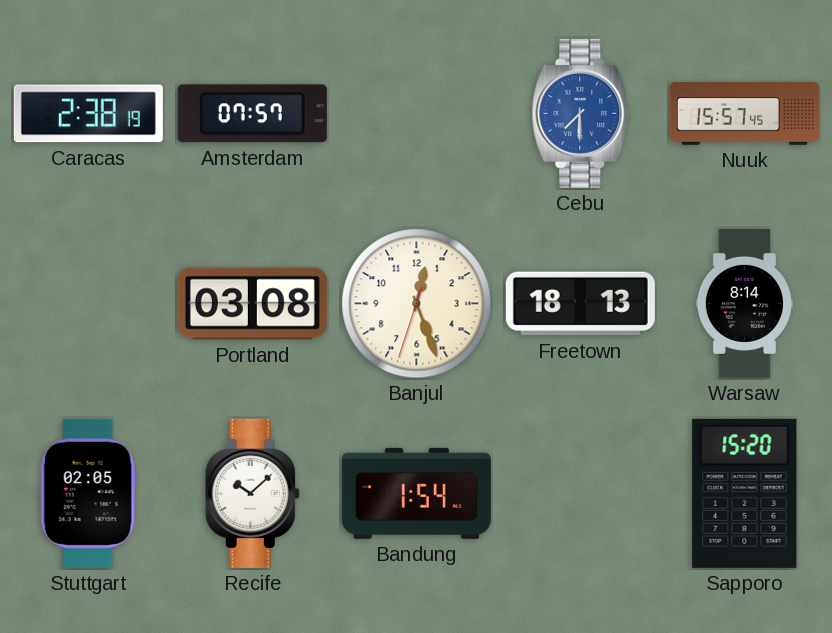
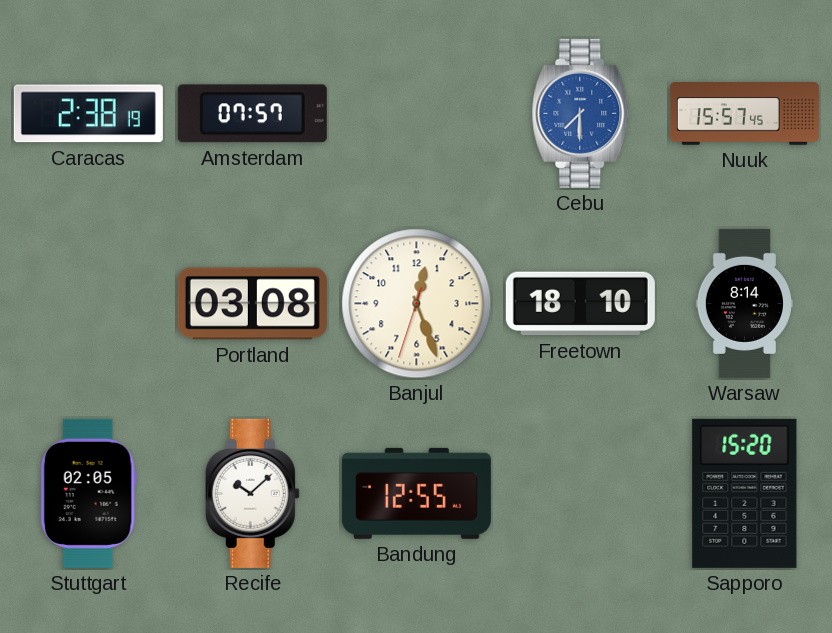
Freetown: 18:13 -> 18:10
Bandung: 1:54 -> 12:55
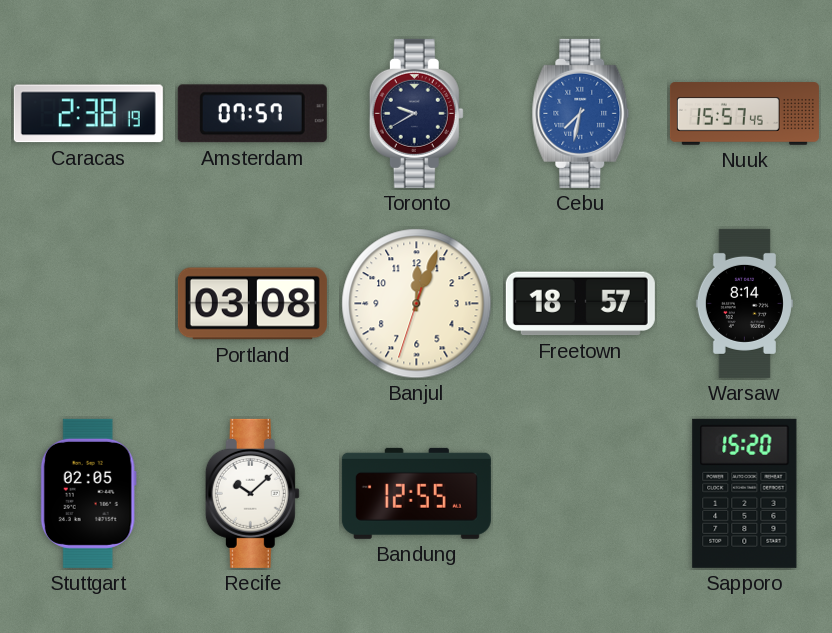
Toronto: none -> 9:40
Cebu: 7:30 -> 7:32
Banjul: 12:26 -> 12:03
Freetown: 18:10 -> 18:57
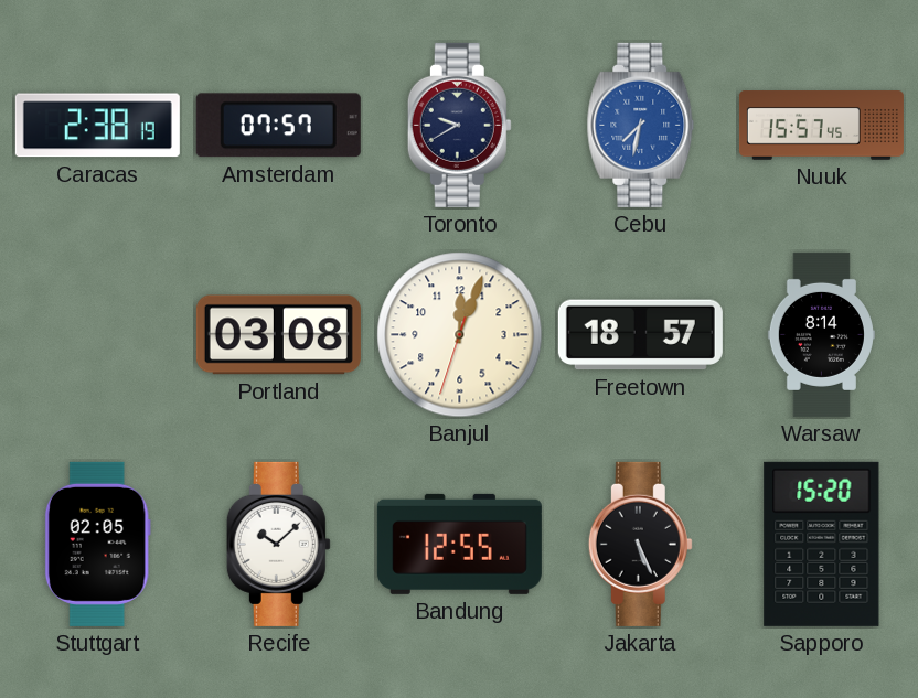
Jakarta: none -> 5:26
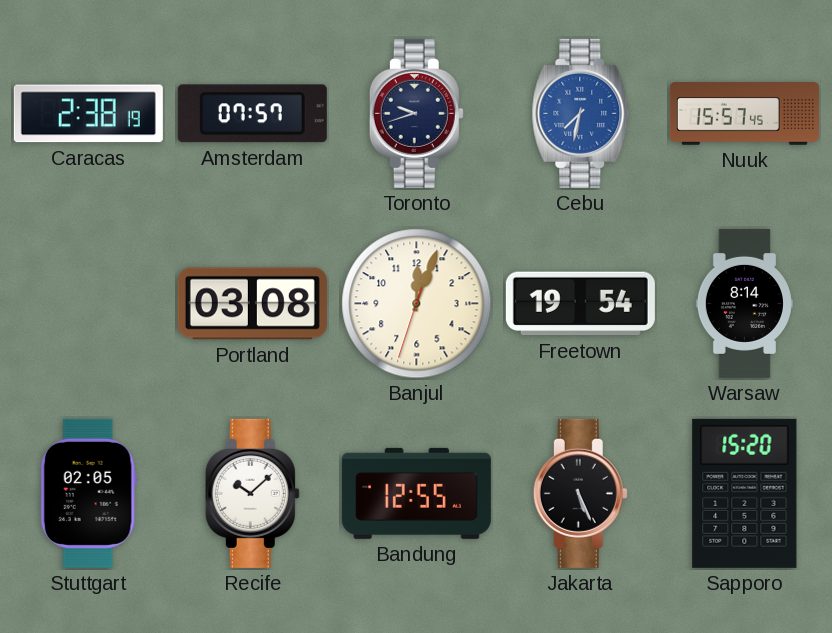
Toronto: 9:40 -> 9:42
Freetown: 18:57 -> 19:54
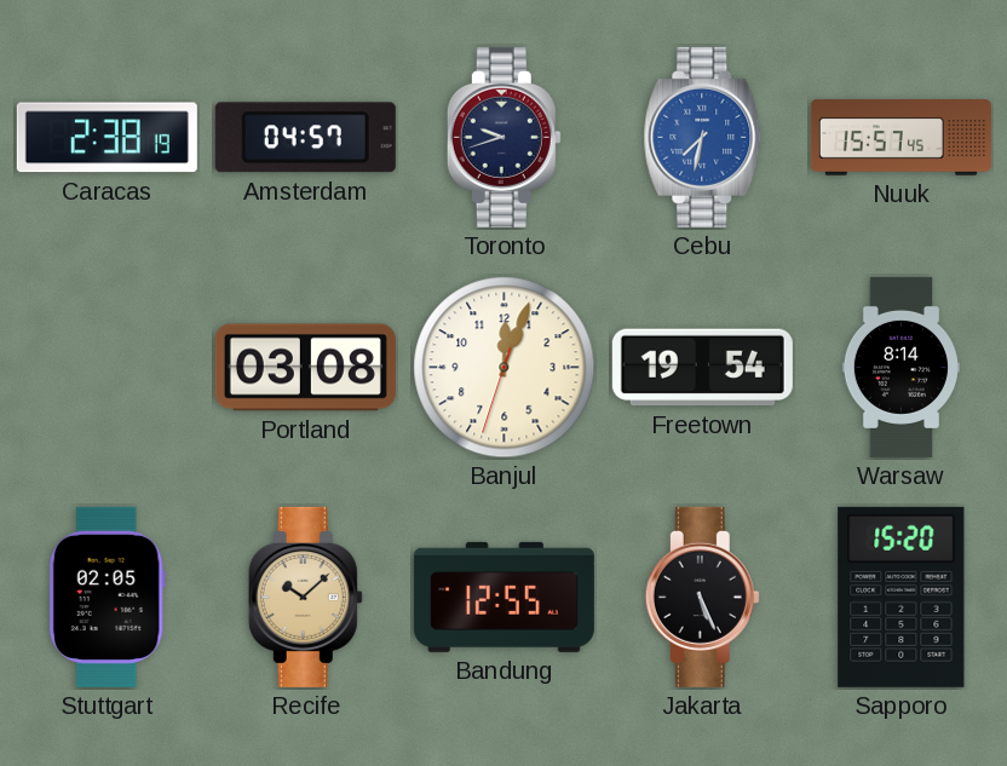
Amsterdam: 07:57 -> 04:57
Recife dial: white -> champagne
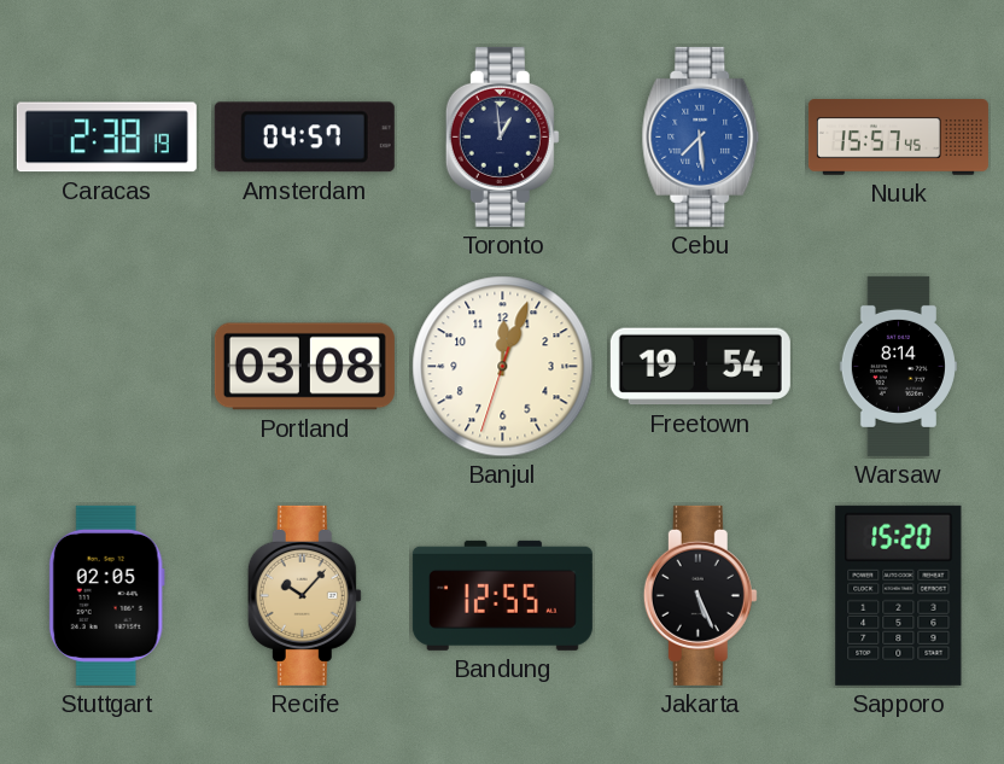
Toronto: 9:42 -> 12:59
Cebu: 7:32 -> 7:29
Recife: 10:08 -> 10:07
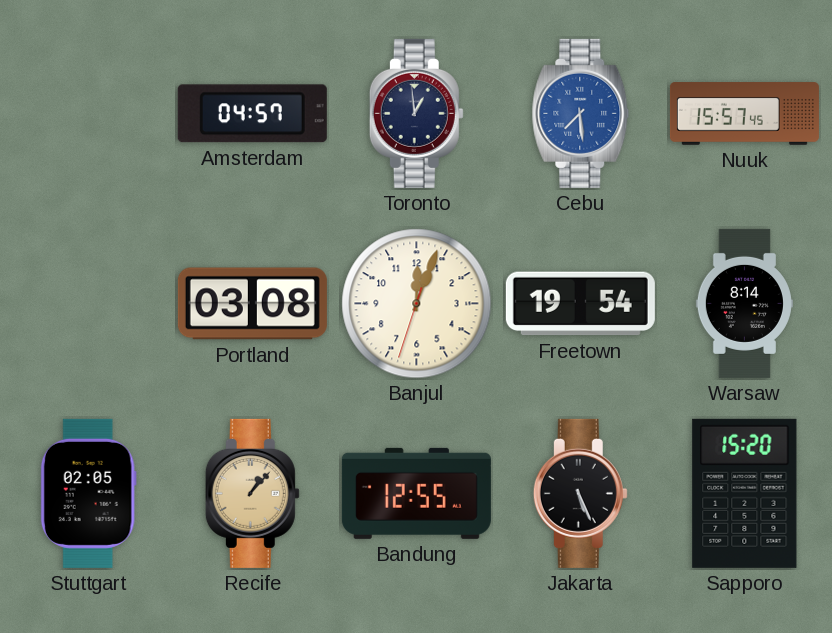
Caracas: 2:38 -> none
Recife: 10:07 -> 1:07
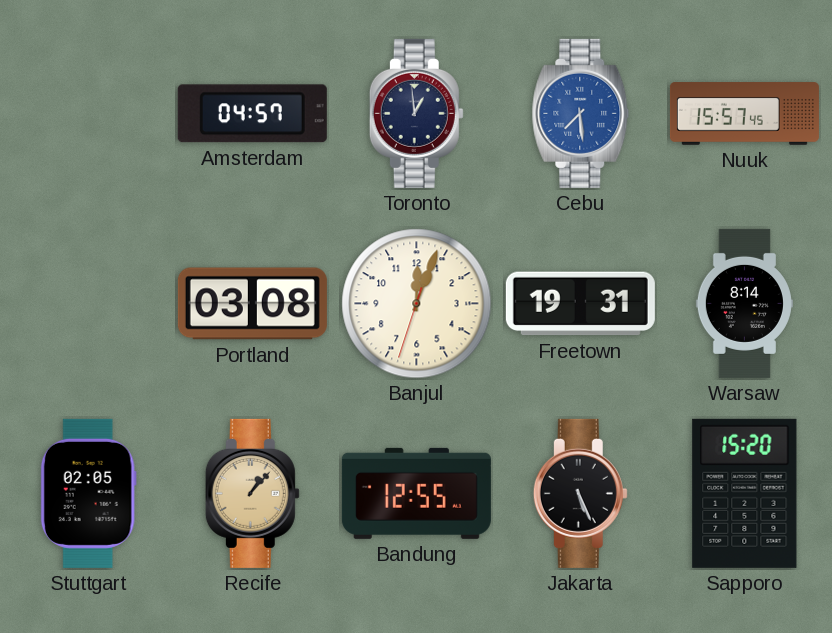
Freetown: 19:54 -> 19:31
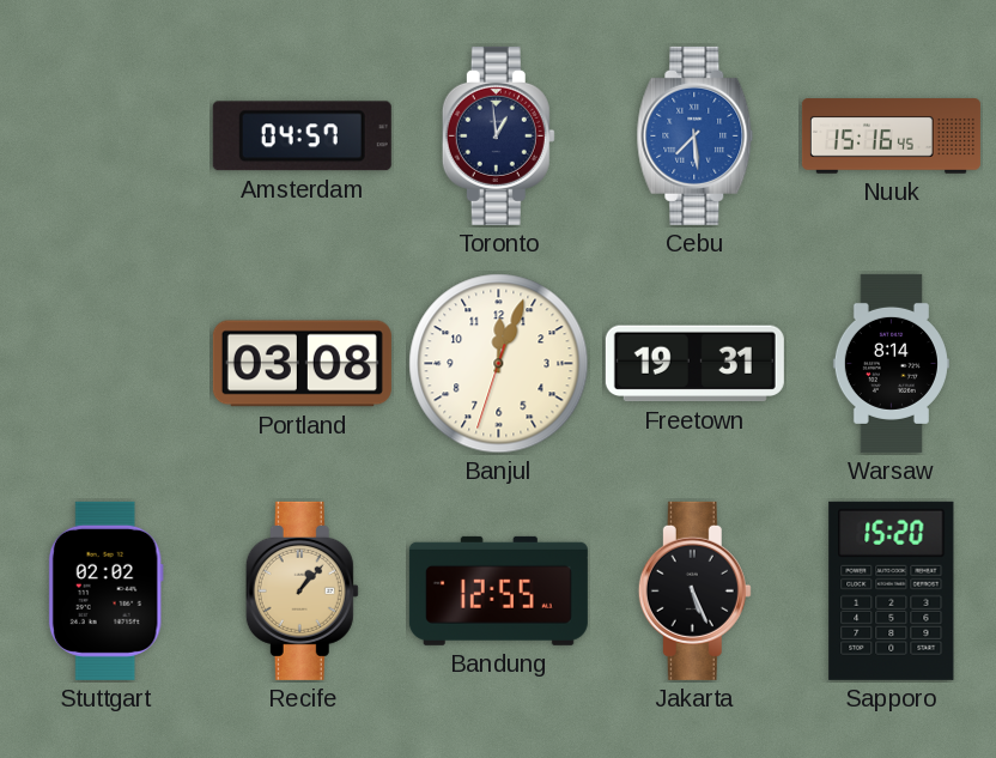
Nuuk: 15:57 -> 15:16
Stuttgart: 02:05 -> 02:02
